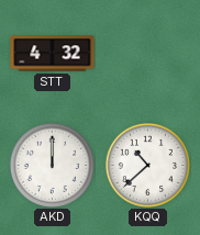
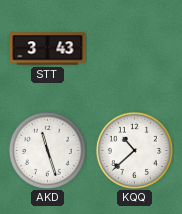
STT: 4:32 -> 3:43
AKD: 12:00 -> 11:27
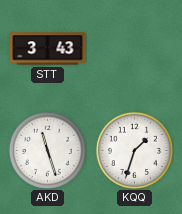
KQQ: 10:38 -> 1:33
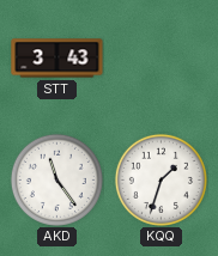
AKD: 11:27 -> 11:24
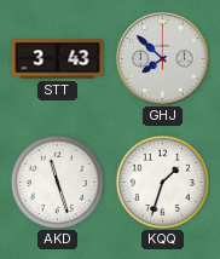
GHJ: none -> 7:52
AKD: 11:24 -> 11:27
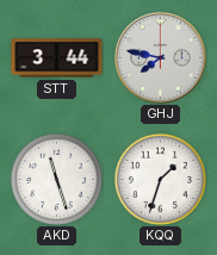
STT: 3:43 -> 3:44
GHJ: 7:52 -> 7:47
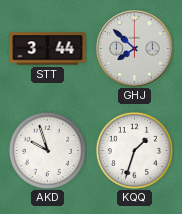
GHJ: 7:47 -> 7:52
AKD: 11:27 -> 9:57
